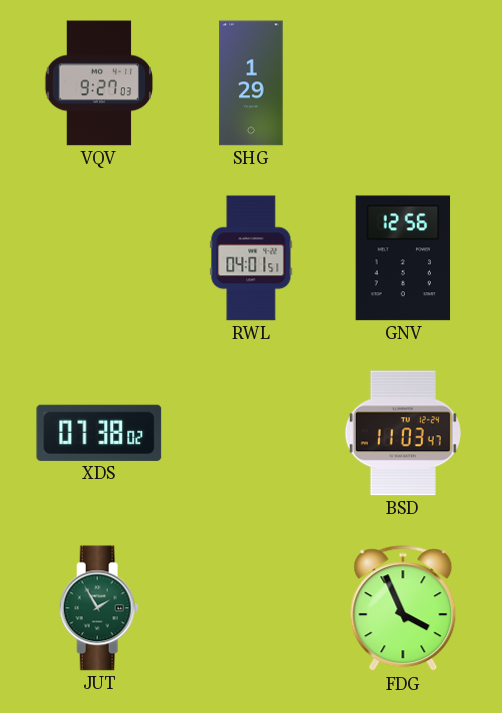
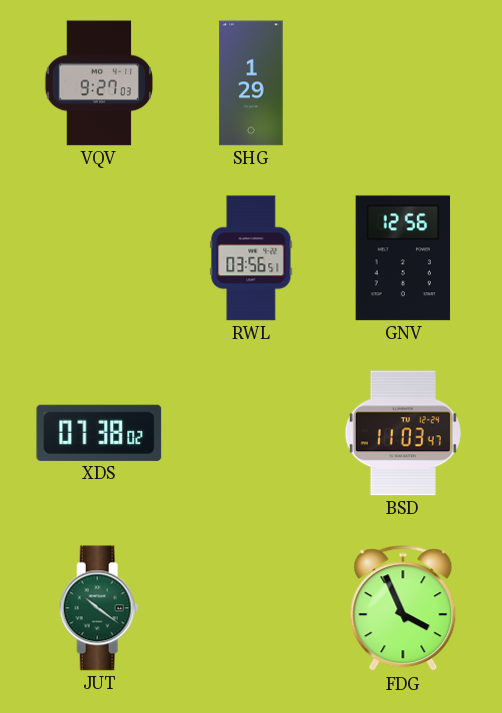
RWL: 04:01 -> 03:56
JUT: 1:55 -> 10:21
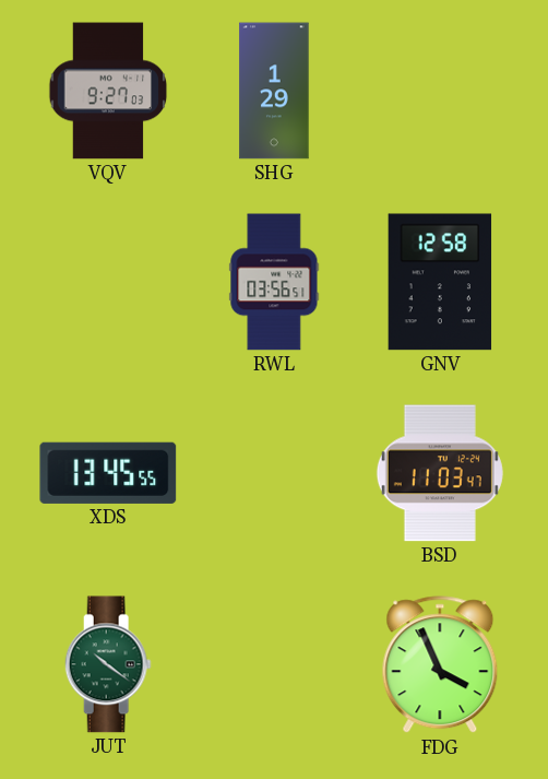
GNV: 12:56 -> 12:58
XDS: 07:38 -> 13:45
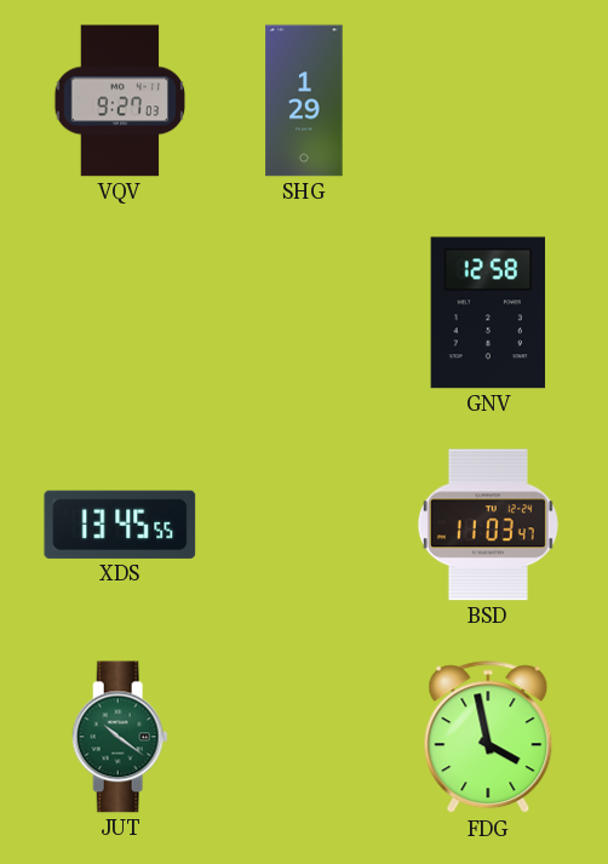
RWL: 03:56 -> none
FDG: 3:56 -> 3:58
